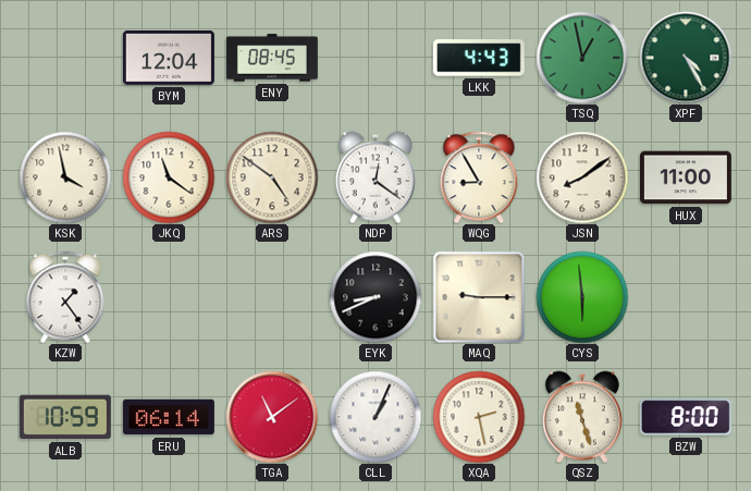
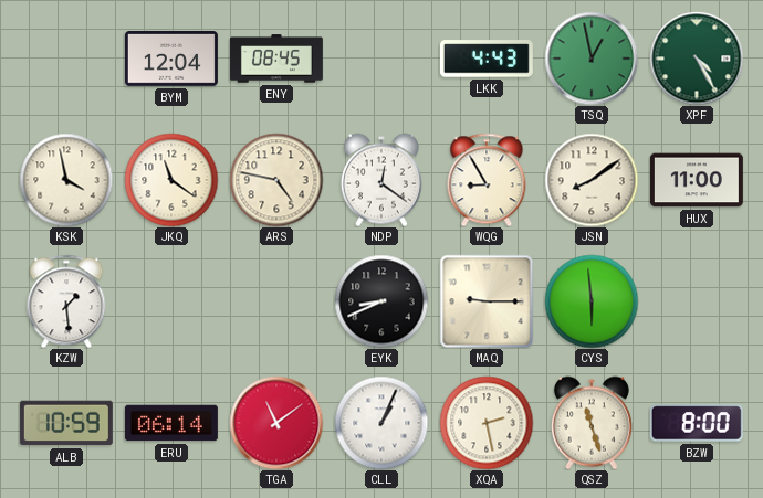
ARS: 4:51 -> 4:47
KZW: 1:24 -> 1:29
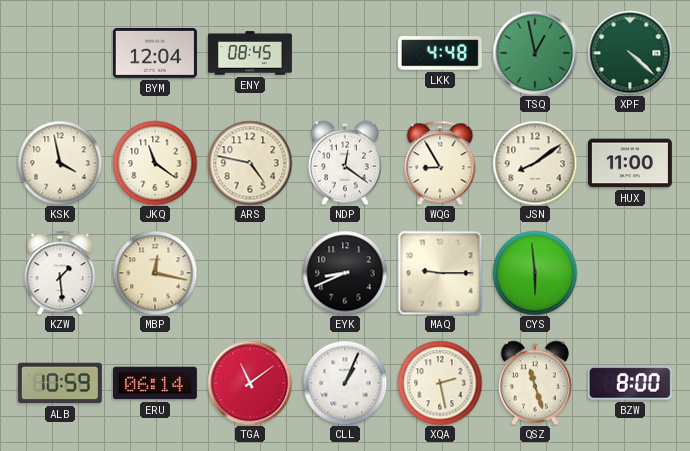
LKK: 4:43 -> 4:48
XPF: 4:25 -> 4:22
MBP: none -> 12:17
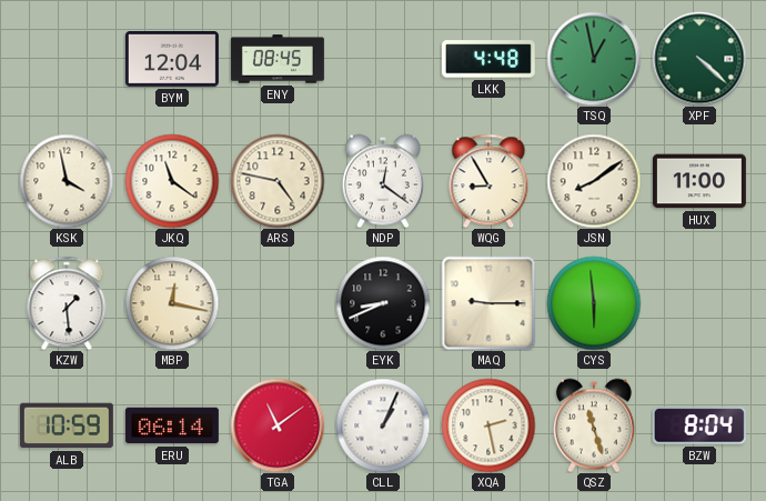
BZW: 8:00 -> 8:04
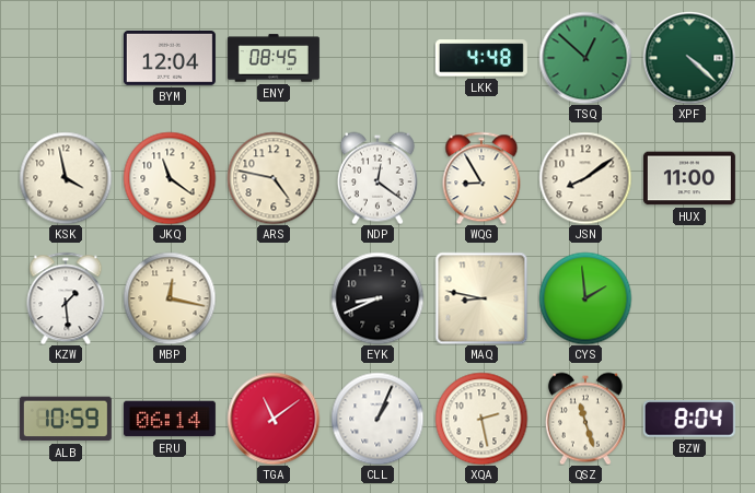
TSQ: 12:58 -> 12:52
MAQ: 9:15 -> 8:47
CYS: 5:59 -> 1:59
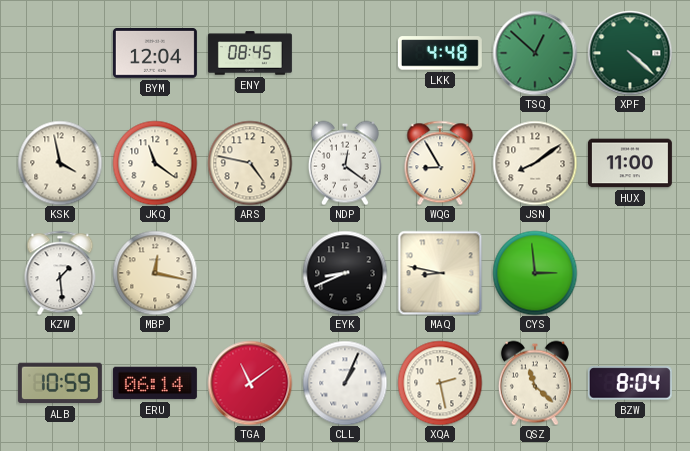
CYS: 1:59 -> 2:59
QSZ: 11:27 -> 11:22
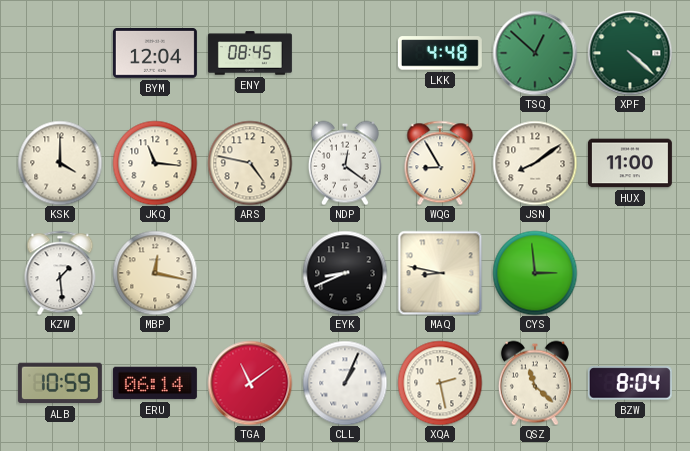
KSK: 3:58 -> 4:00
JKQ: 11:21 -> 11:16
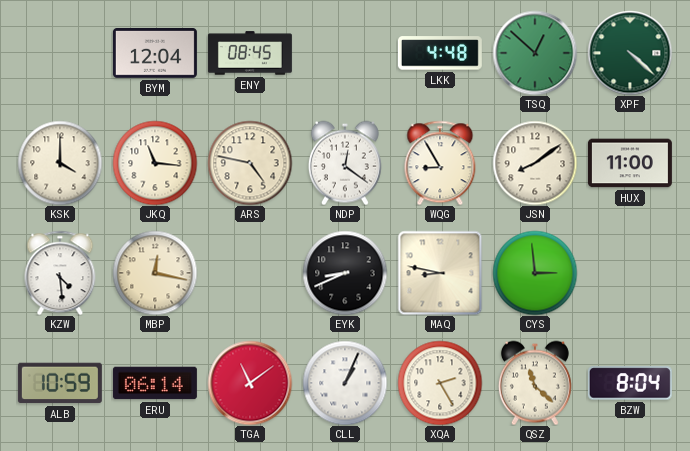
KZW: 1:29 -> 4:29
XQA: 2:28 -> 2:25
